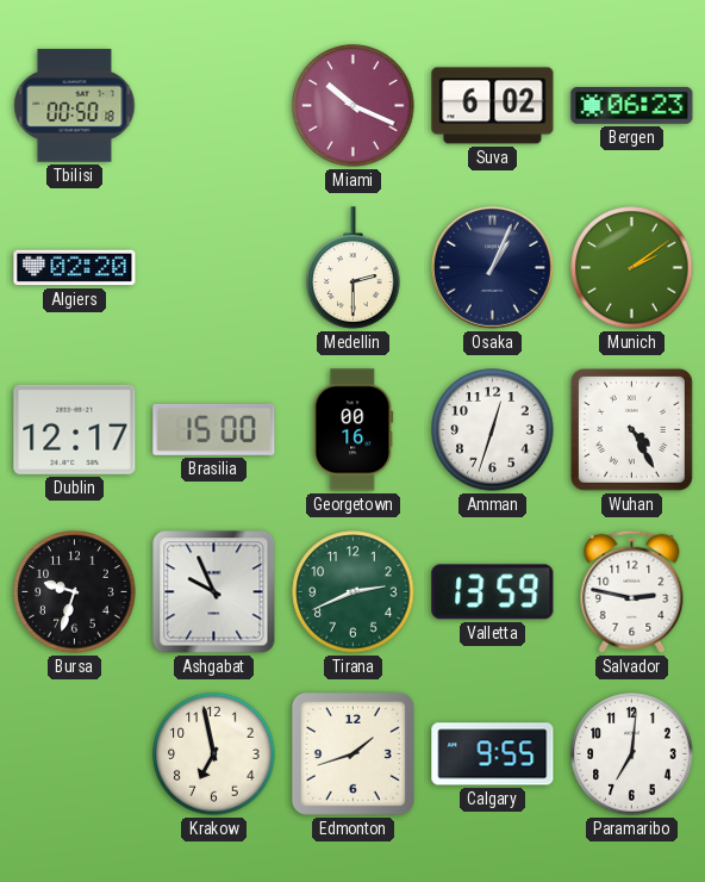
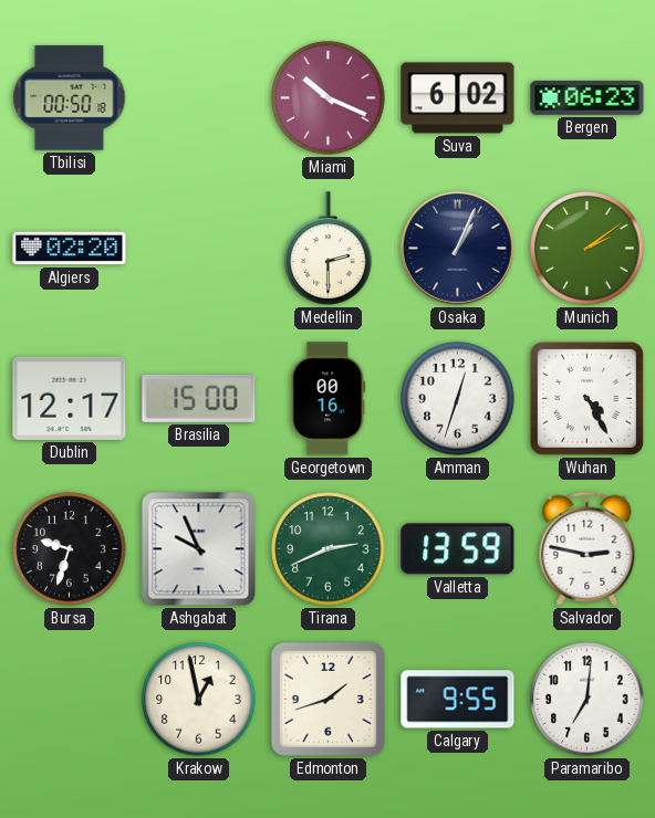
Krakow: 6:58 -> 12:58
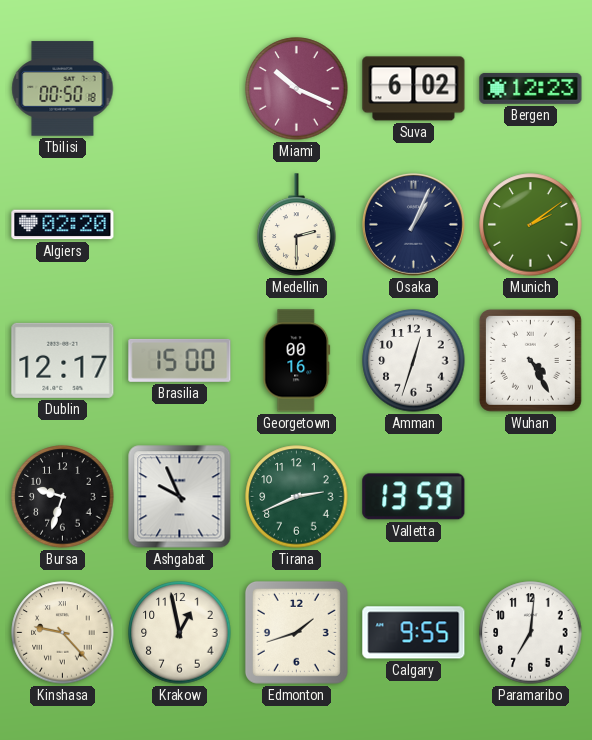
Bergen: 06:23 -> 12:23
Salvador: 2:47 -> none
Kinshasa: none -> 9:23
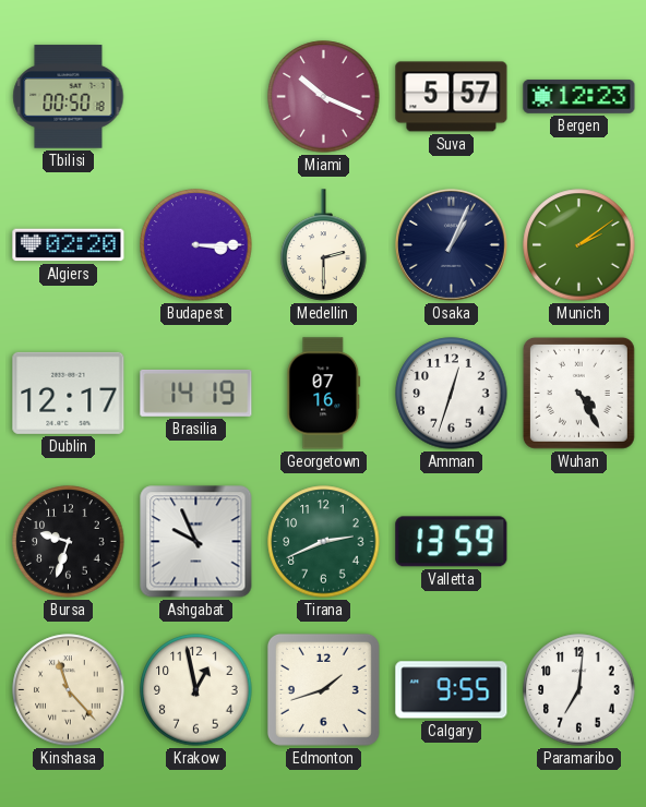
Suva: 6:02 -> 5:57
Budapest: none -> 3:15
Brasilia: 15:00 -> 14:19
Georgetown: 00:16 -> 07:16
Kinshasa: 9:23 -> 11:23
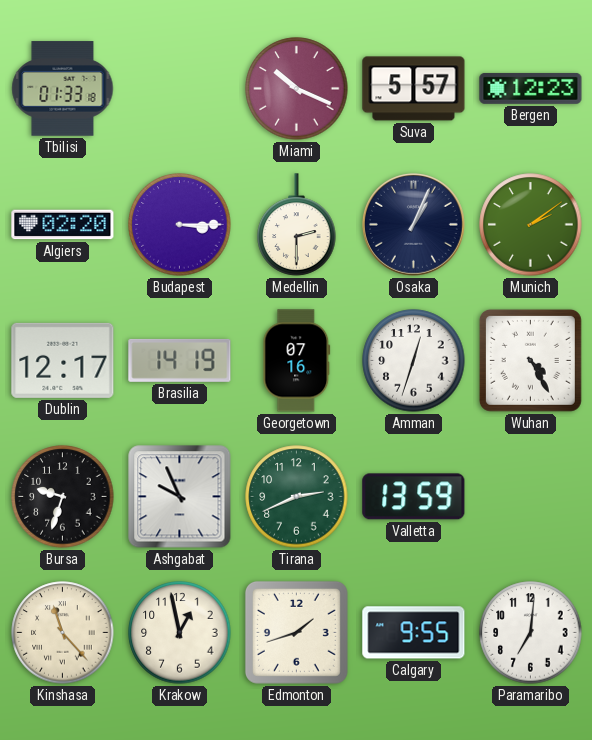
Tbilisi: 00:50 -> 01:33
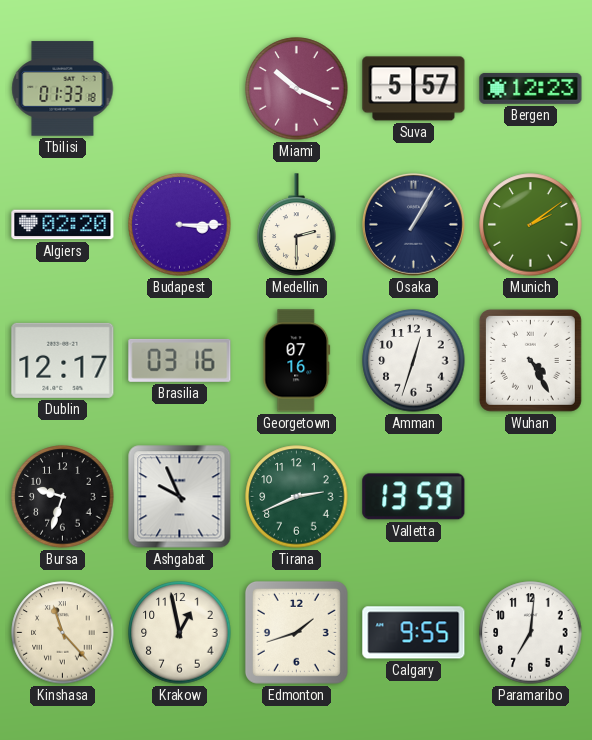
Osaka: 1:04 -> 1:05
Brasilia: 14:19 -> 03:16
